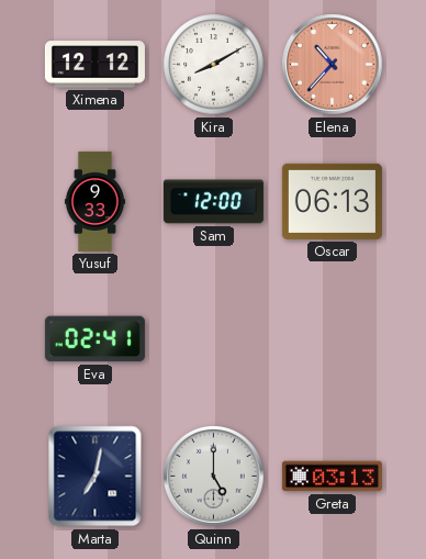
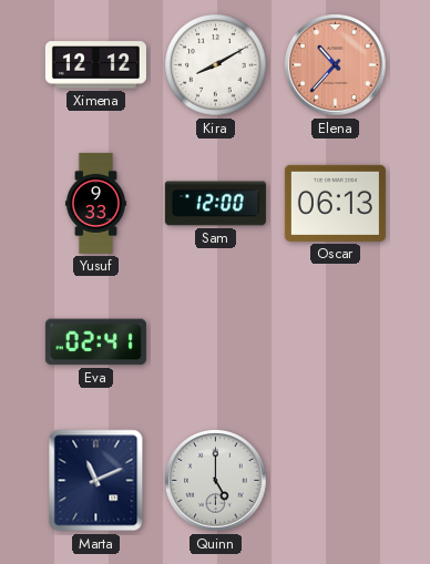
Marta: 7:02 -> 11:11
Greta: 03:13 -> none
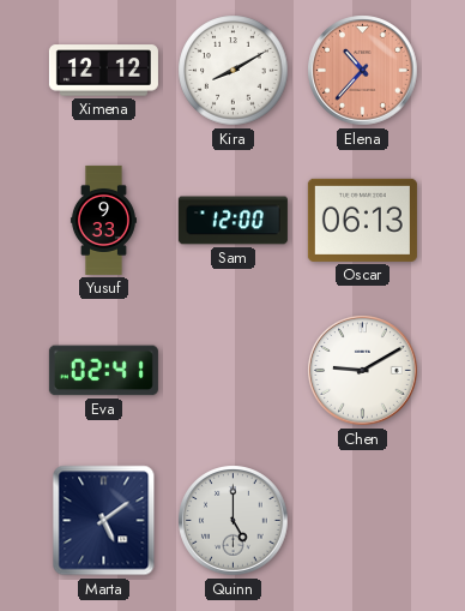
Chen: none -> 9:10
Marta: 11:11 -> 5:09
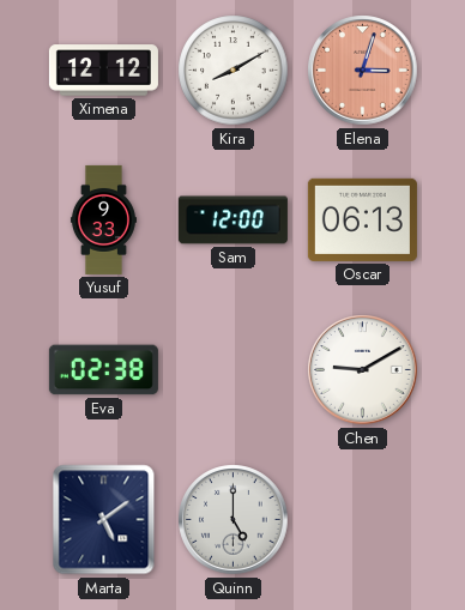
Elena: 10:37 -> 3:03
Eva: 02:41 -> 02:38
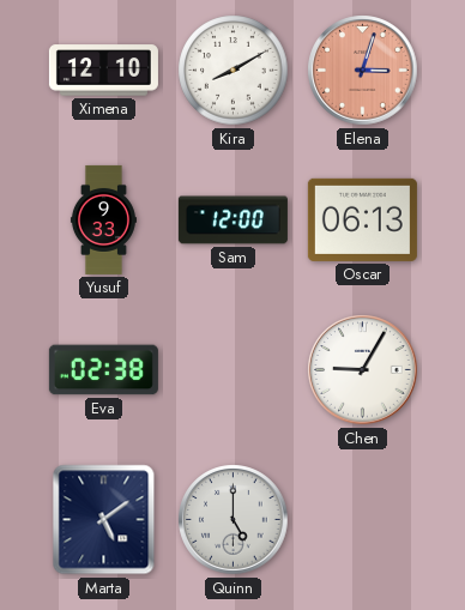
Ximena: 12:12 -> 12:10
Chen: 9:10 -> 9:05
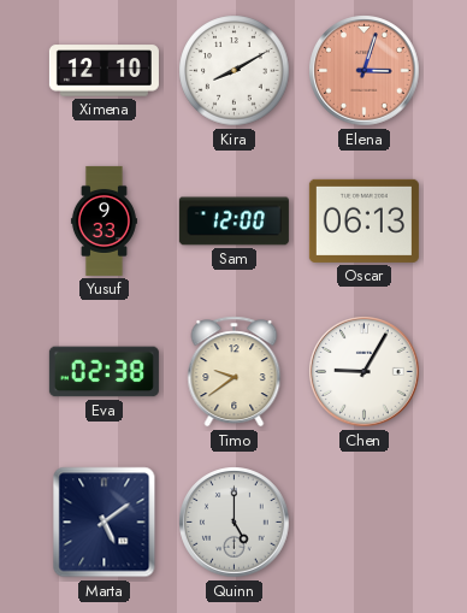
Timo: none -> 9:39
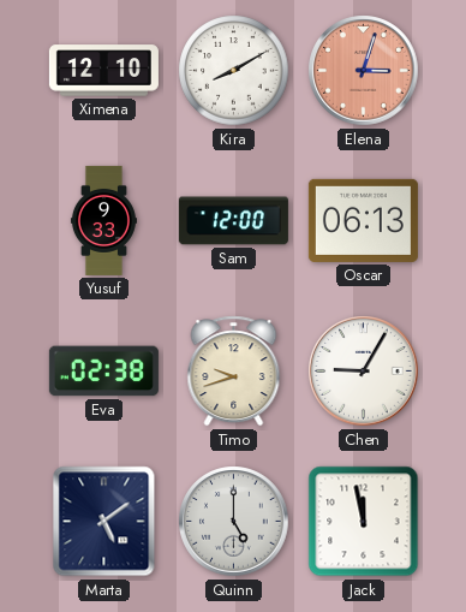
Timo: 9:39 -> 9:42
Jack: none -> 11:58
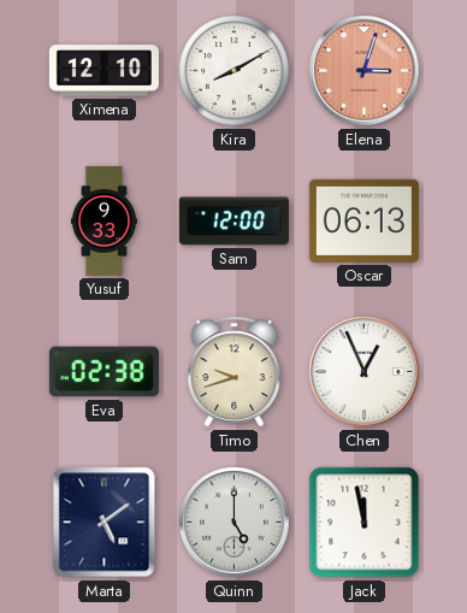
Chen: 9:05 -> 12:56
